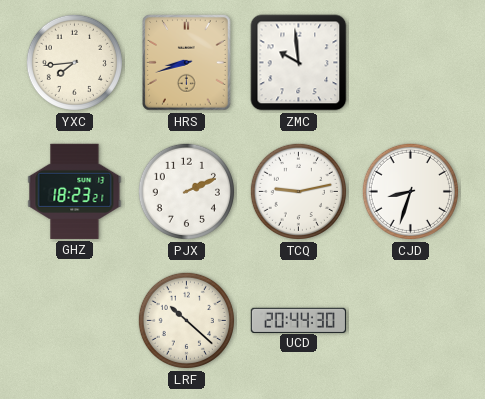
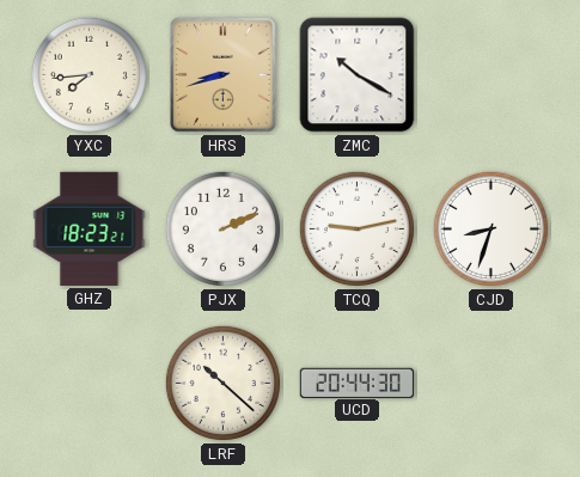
ZMC: 9:59 -> 10:20
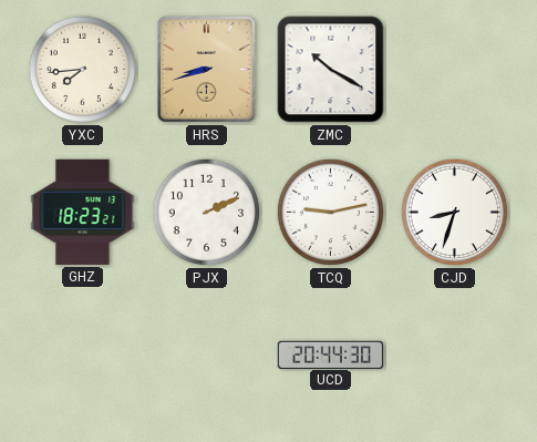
LRF: 10:22 -> none
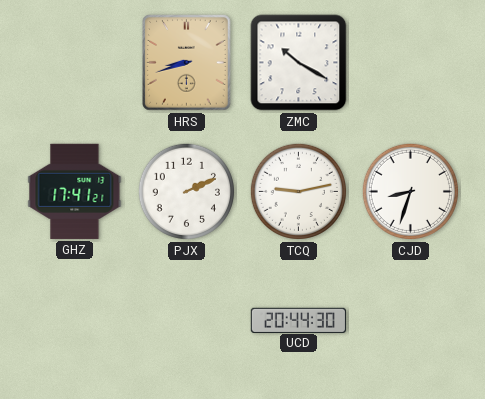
YXC: 7:44 -> none
GHZ: 18:23 -> 17:41
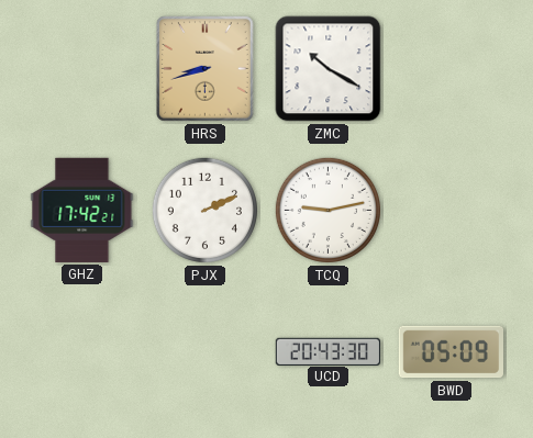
GHZ: 17:41 -> 17:42
CJD: 8:33 -> none
UCD: 20:44 -> 20:43
BWD: none -> 05:09
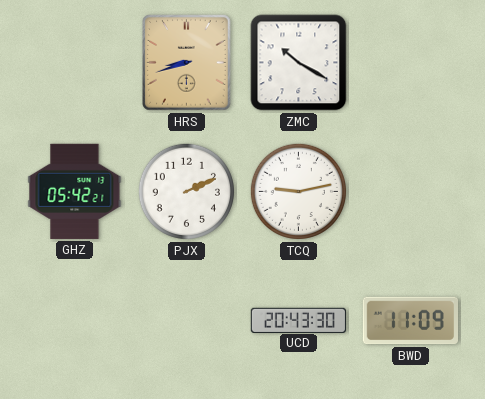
GHZ: 17:42 -> 05:42
BWD: 05:09 -> 11:09
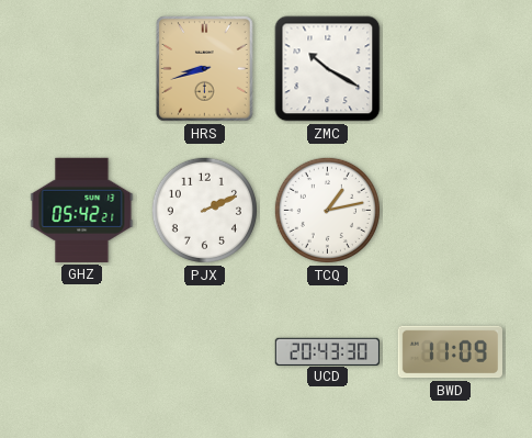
TCQ: 9:13 -> 1:13
